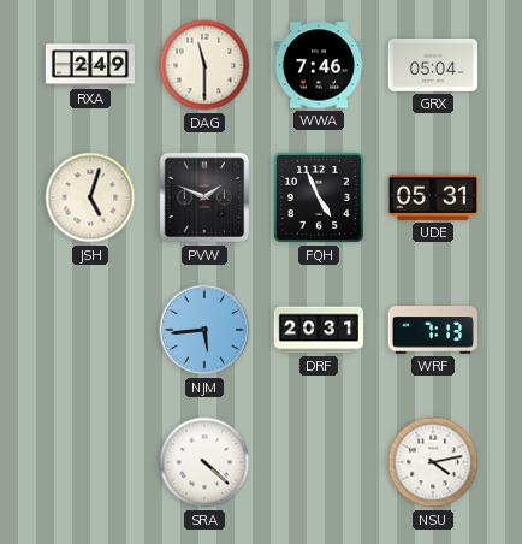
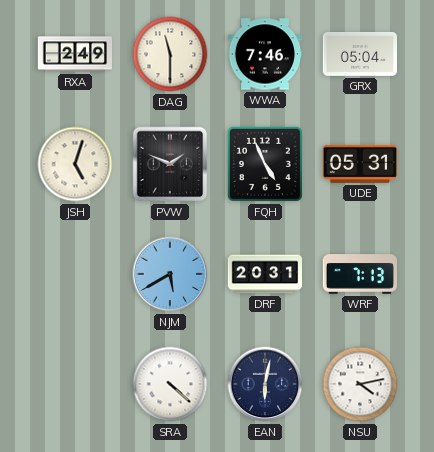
NJM: 5:44 -> 5:40
EAN: none -> 6:02
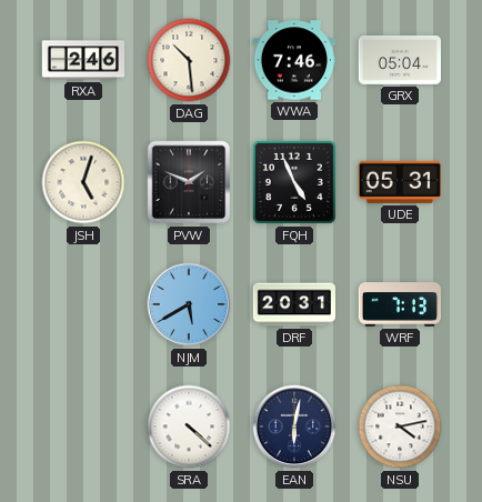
RXA: 2:49 -> 2:46
DAG: 11:30 -> 10:29
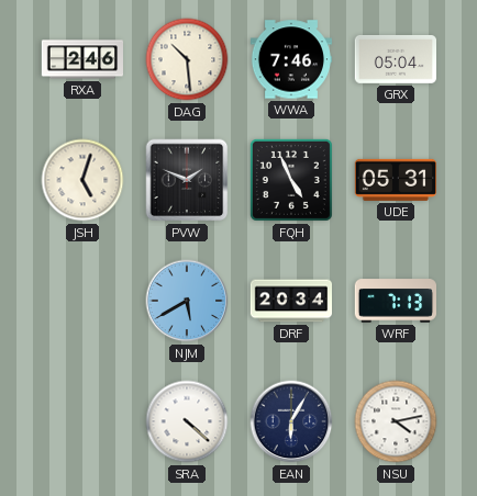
DRF: 20:31 -> 20:34
EAN: 6:02 -> 6:05
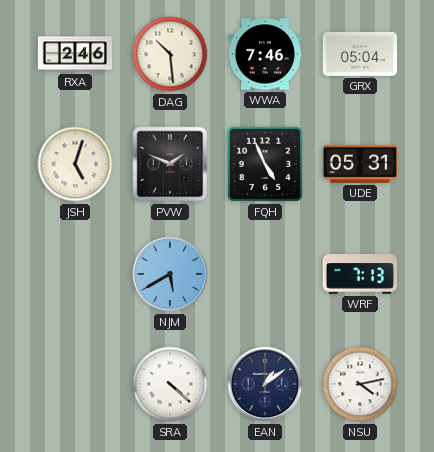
DRF: 20:34 -> none
EAN: 6:05 -> 1:09
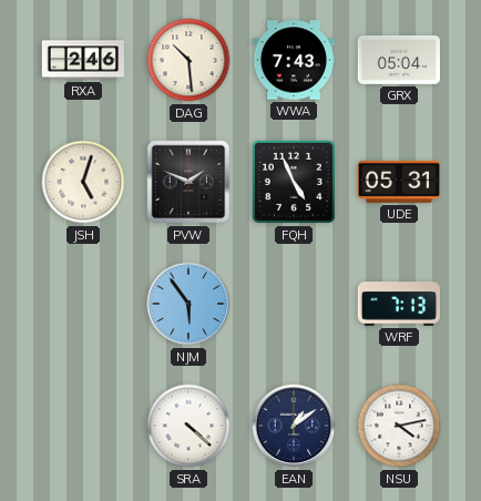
WWA: 7:46 -> 7:43
NJM: 5:40 -> 5:54
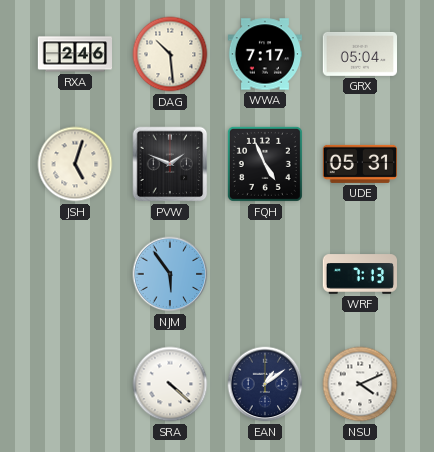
WWA: 7:43 -> 7:17
NSU: 4:13 -> 4:11
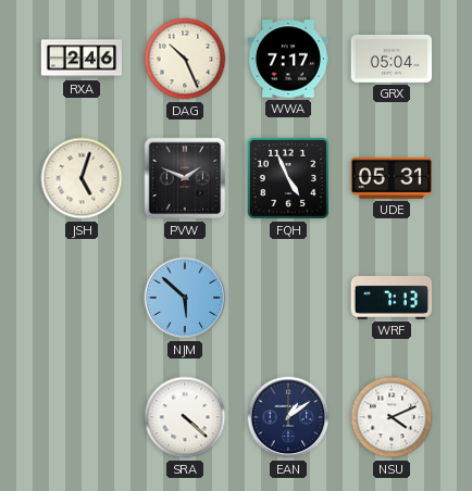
DAG: 10:29 -> 10:26
NJM: 5:54 -> 5:52
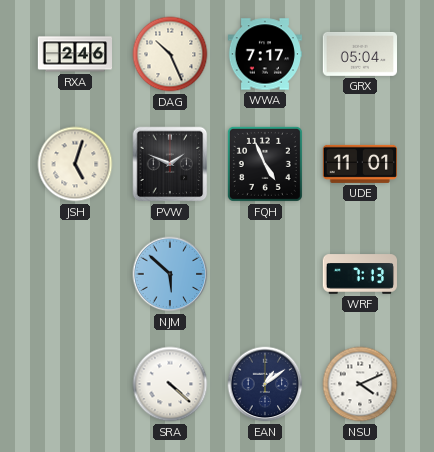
UDE: 05:31 -> 11:01
